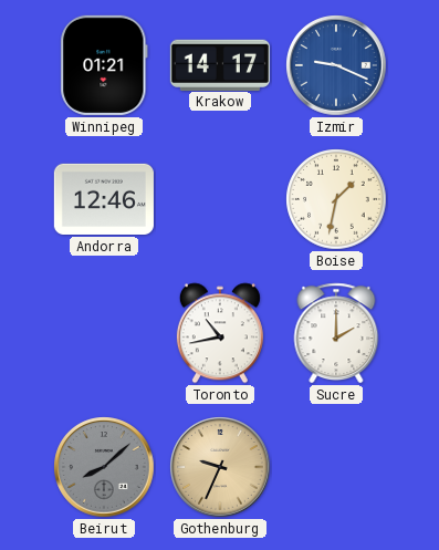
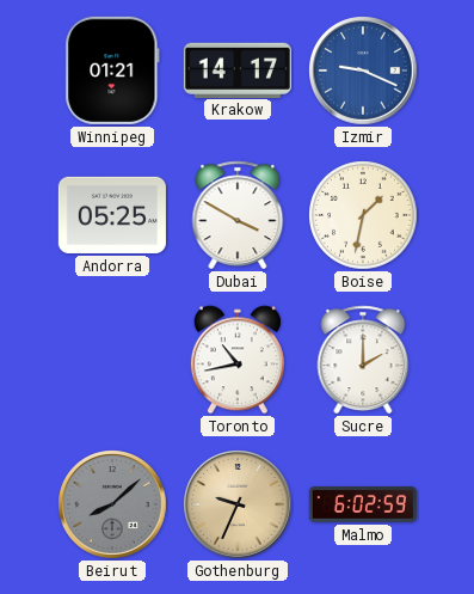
Andorra: 12:46 -> 05:25
Dubai: none -> 3:50
Malmo: none -> 6:02
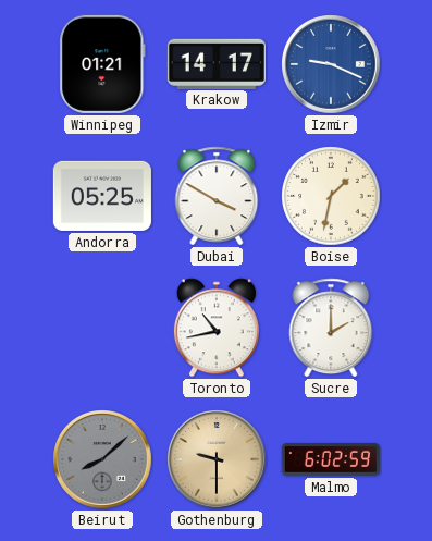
Gothenburg: 9:34 -> 9:30
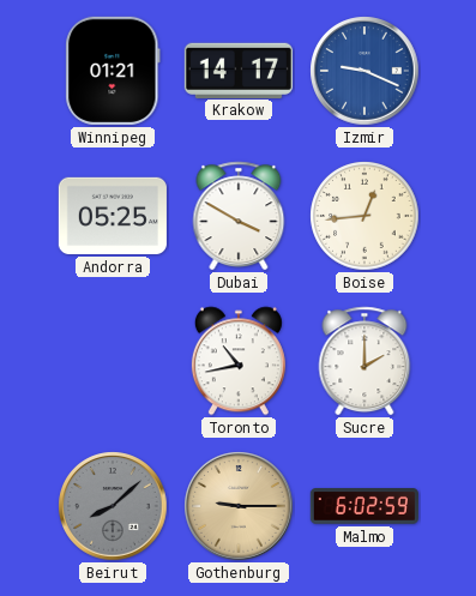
Boise: 1:32 -> 12:44
Gothenburg: 9:30 -> 9:15
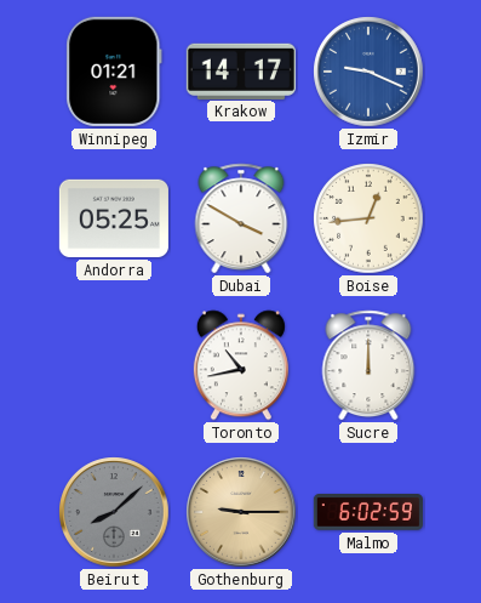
Sucre: 2:00 -> 12:00
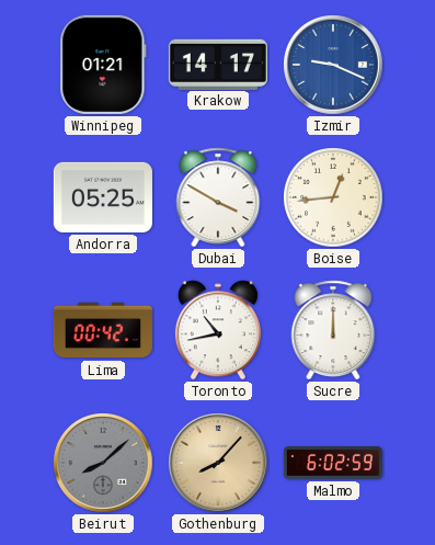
Lima: none -> 00:42
Gothenburg: 9:15 -> 8:07
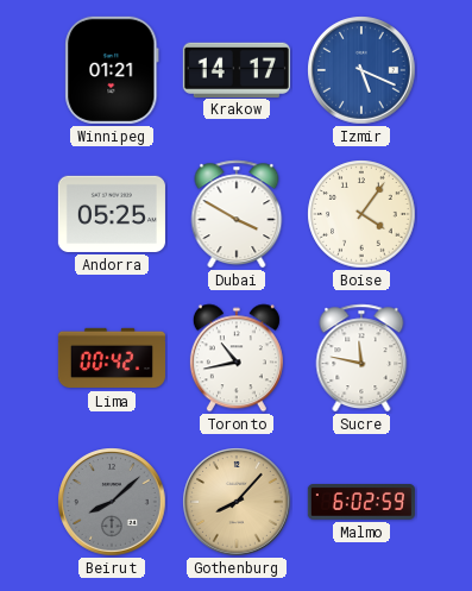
Izmir: 9:19 -> 5:19
Boise: 12:44 -> 4:06
Sucre: 12:00 -> 11:47
